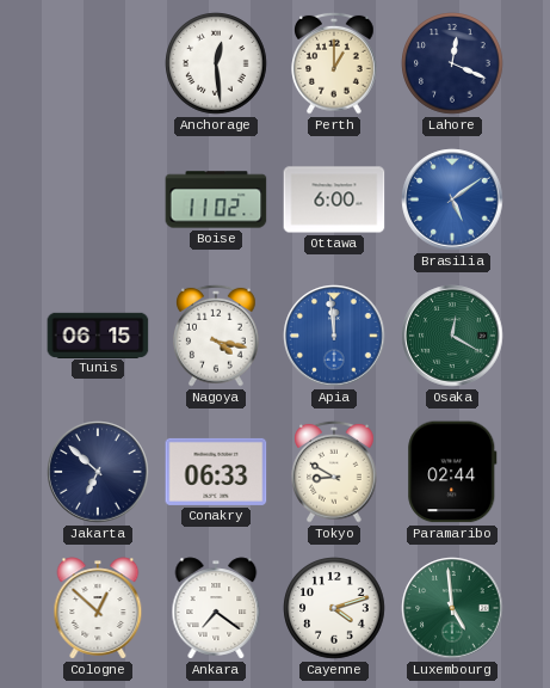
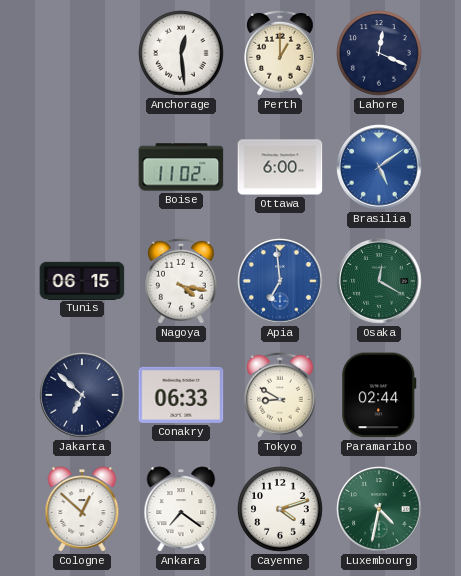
Apia: 11:59 -> 6:59
Luxembourg: 4:59 -> 4:32
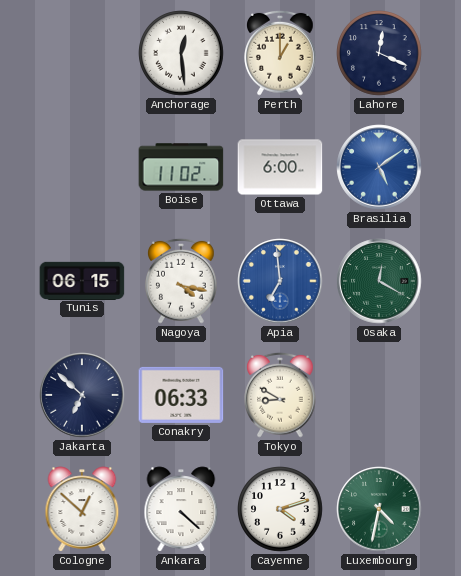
Paramaribo: 02:44 -> none
Ankara: 7:21 -> 4:22
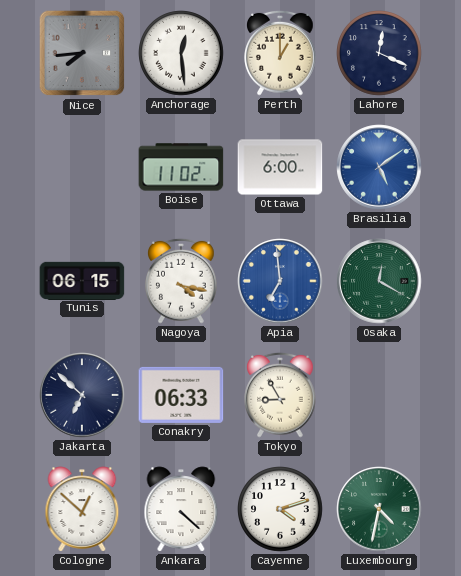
Nice: none -> 7:44
Tokyo: 8:50 -> 8:55
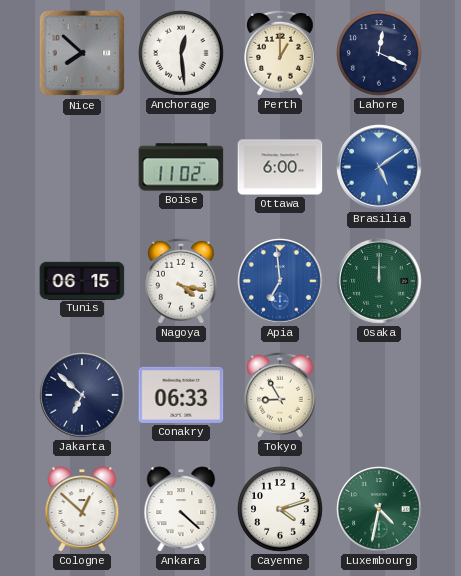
Nice: 7:44 -> 7:52
Osaka: 12:20 -> 12:00
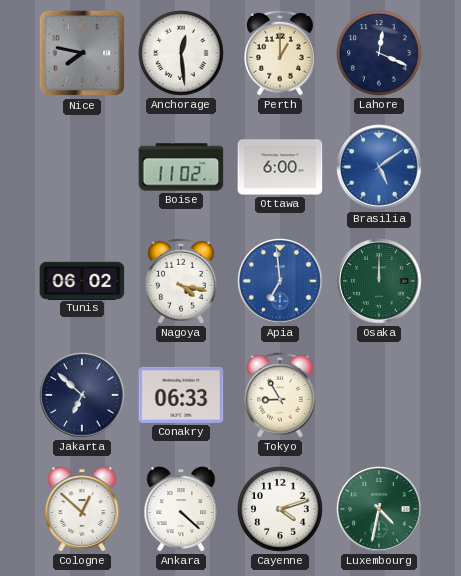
Nice: 7:52 -> 7:47
Tunis: 06:15 -> 06:02
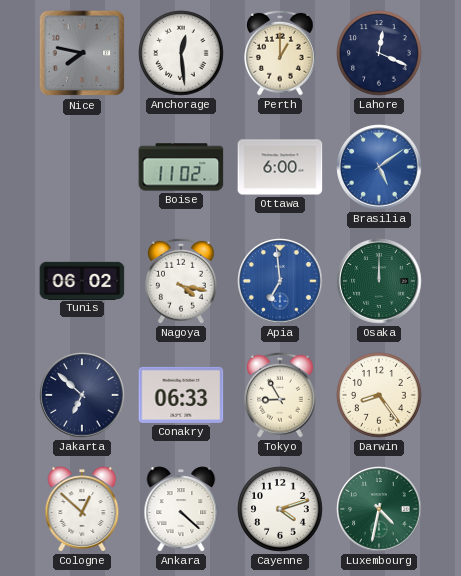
Darwin: none -> 8:24
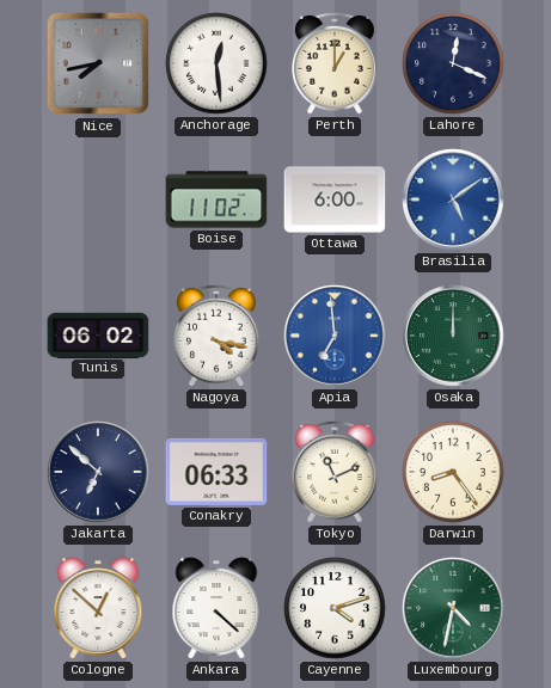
Nice: 7:47 -> 7:43
Tokyo: 8:55 -> 11:11
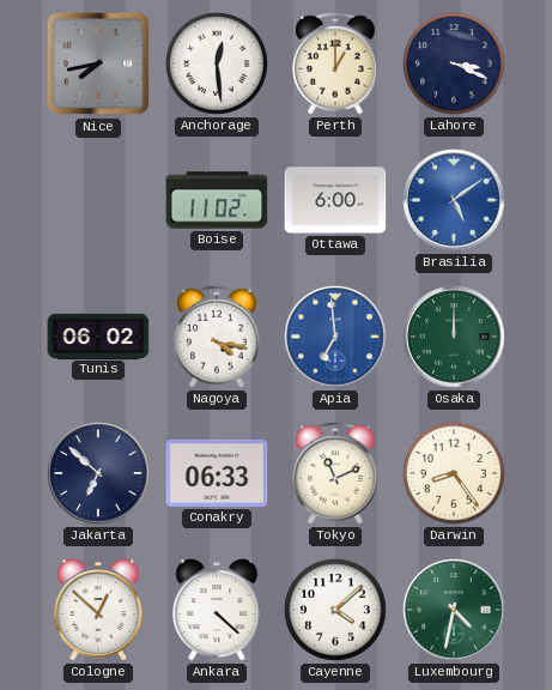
Lahore: 12:19 -> 3:19
Cayenne: 4:12 -> 4:08
